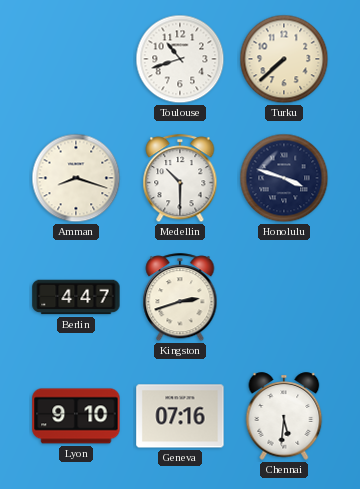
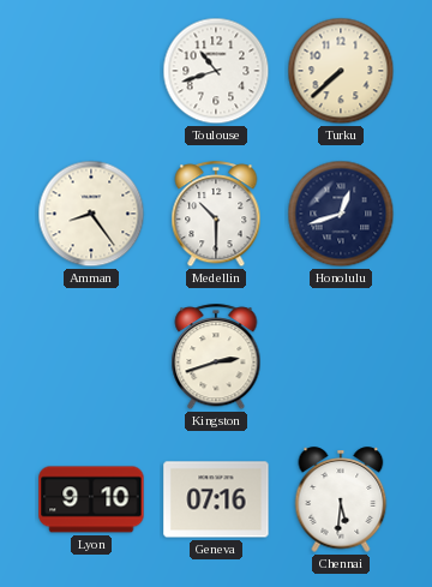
Amman: 8:18 -> 8:24
Honolulu: 3:48 -> 12:42
Berlin: 4:47 -> none
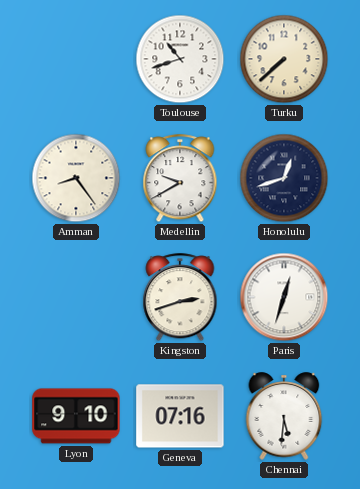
Medellin: 10:30 -> 9:40
Paris: none -> 12:33
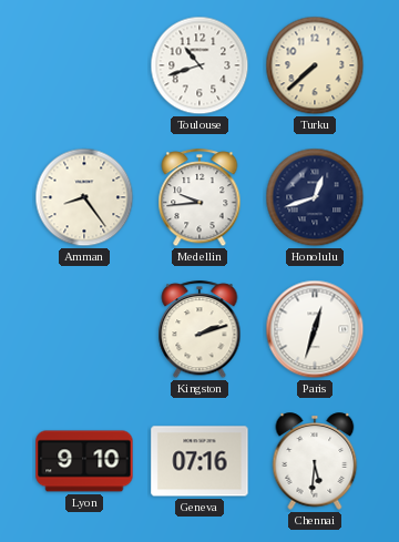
Medellin: 9:40 -> 9:44
Kingston: 2:42 -> 2:12
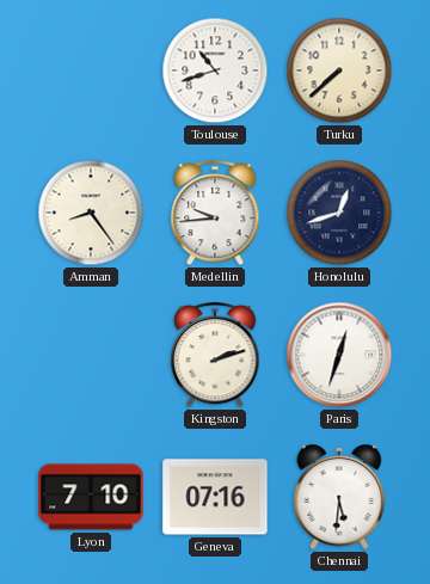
Lyon: 9:10 -> 7:10
